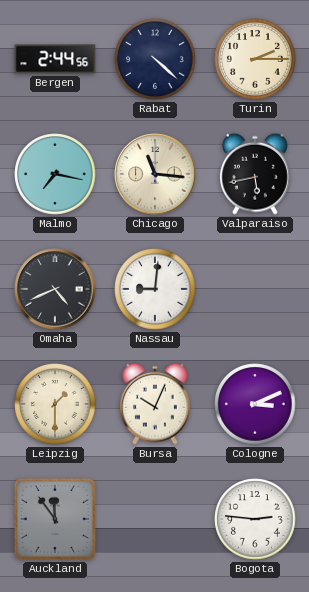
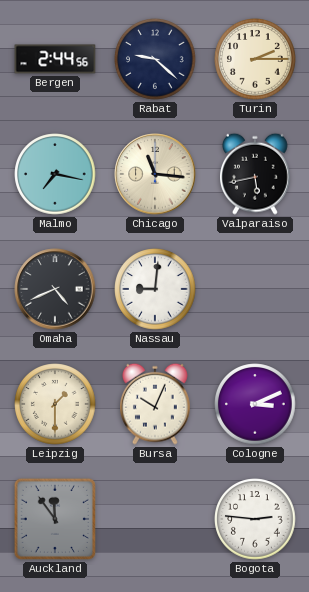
Rabat: 4:22 -> 9:22
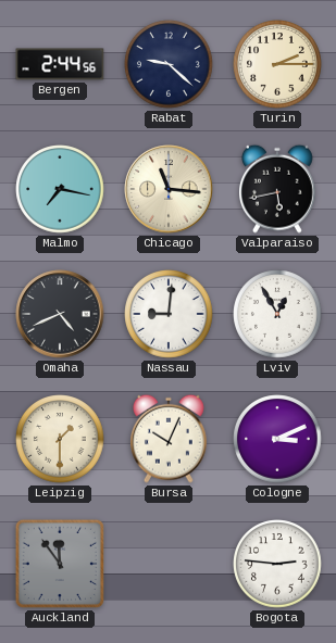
Lviv: none -> 12:55
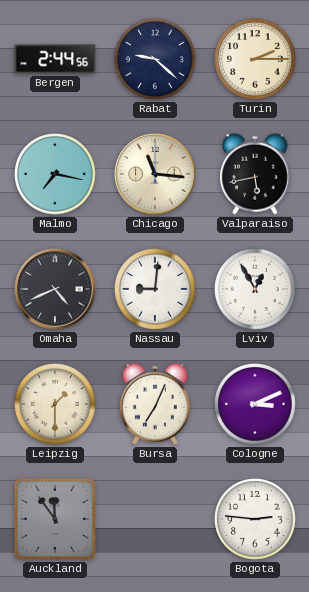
Bursa: 10:04 -> 7:04
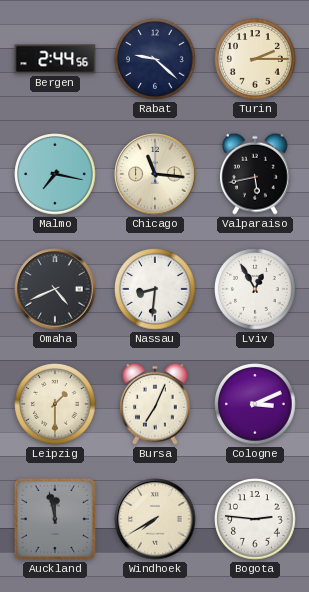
Nassau: 9:01 -> 8:31
Auckland: 11:54 -> 11:58
Windhoek: none -> 7:40
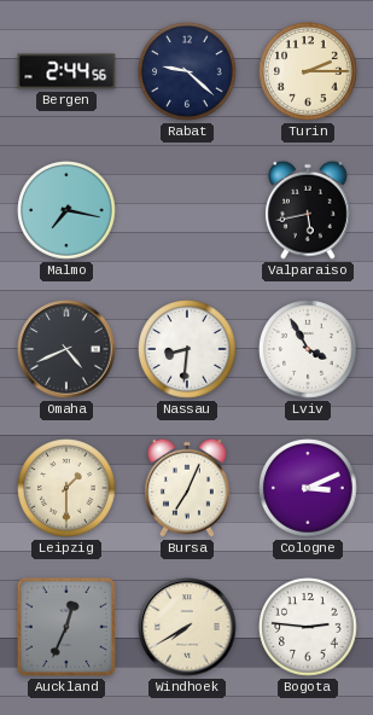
Chicago: 11:16 -> none
Lviv: 12:55 -> 3:55
Auckland: 11:58 -> 12:34
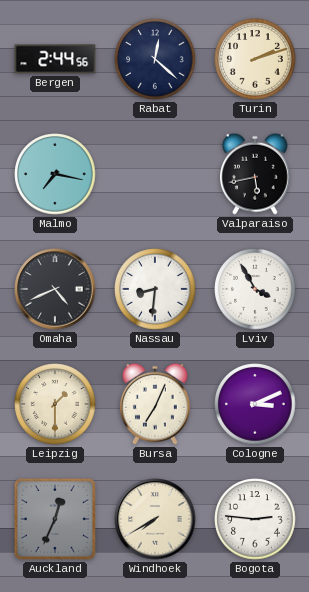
Rabat: 9:22 -> 12:22
Turin: 2:15 -> 2:12
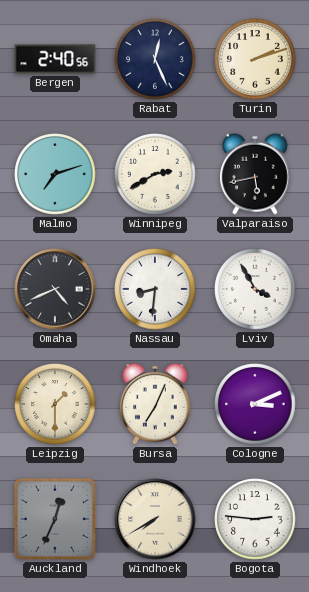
Bergen: 2:44 -> 2:40
Rabat: 12:22 -> 12:26
Malmo: 7:17 -> 7:12
Winnipeg: none -> 2:40
